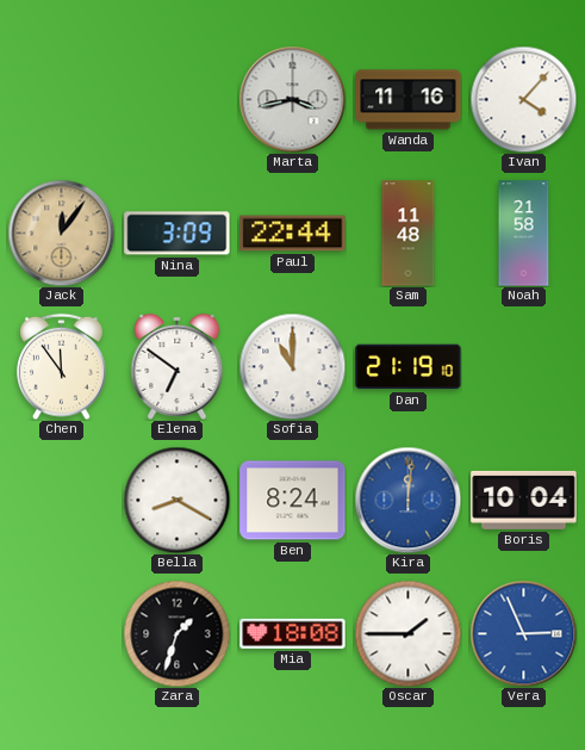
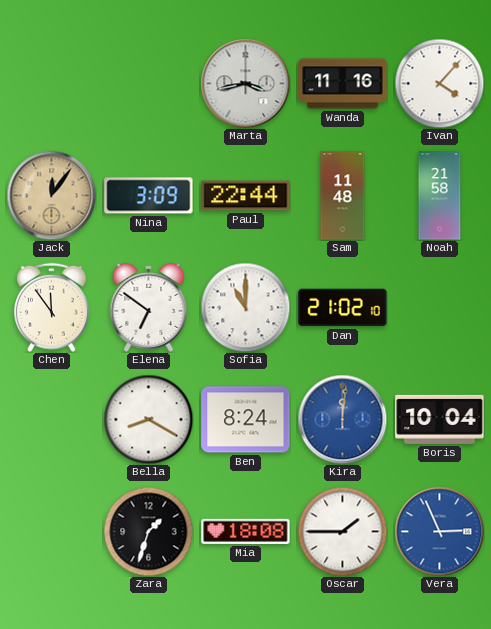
Dan: 21:19 -> 21:02
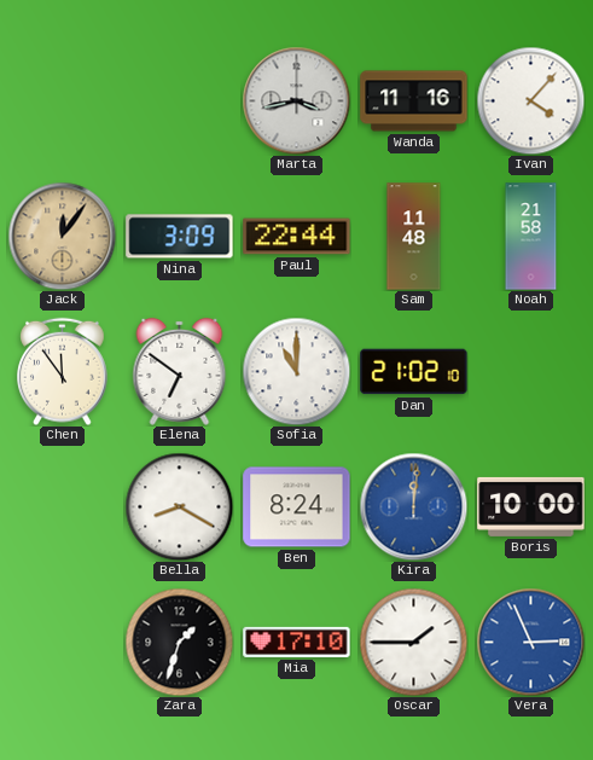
Boris: 10:04 -> 10:00
Mia: 18:08 -> 17:10
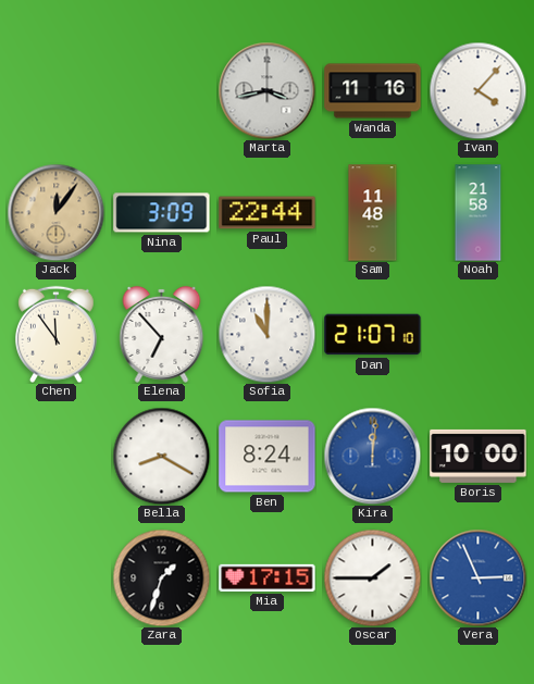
Elena: 6:51 -> 6:53
Dan: 21:02 -> 21:07
Mia: 17:10 -> 17:15
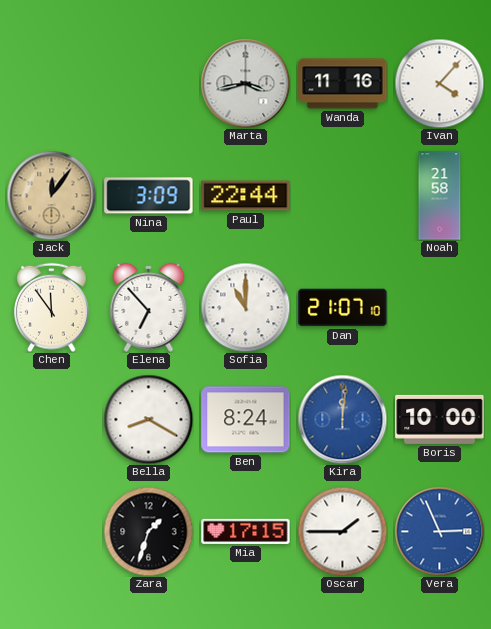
Sam: 11:48 -> none
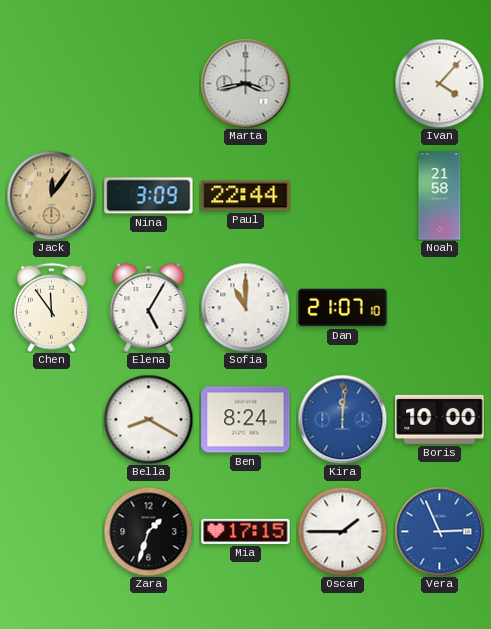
Wanda: 11:16 -> none
Elena: 6:53 -> 5:05
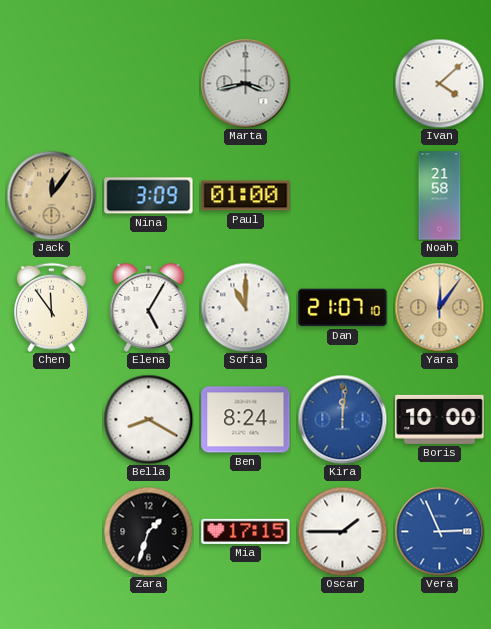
Ivan: 4:07 -> 4:08
Paul: 22:44 -> 01:00
Yara: none -> 12:06
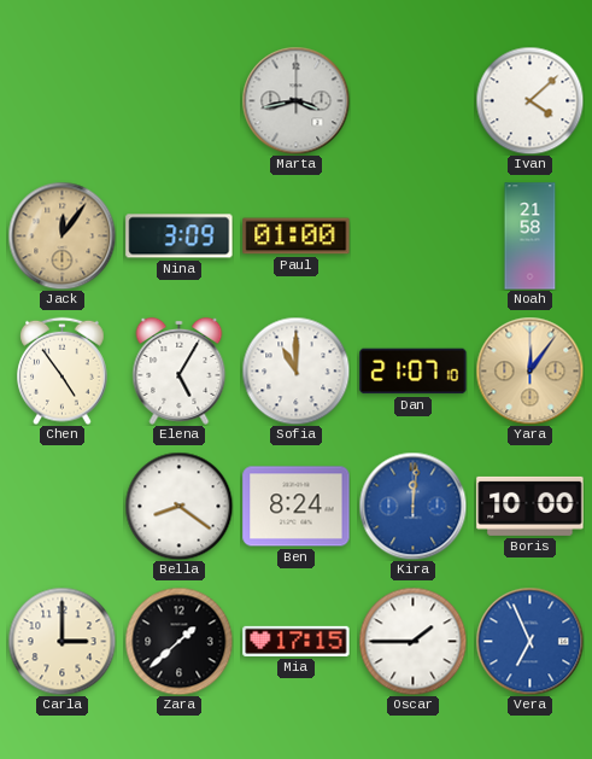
Chen: 11:54 -> 4:54
Bella: 8:20 -> 8:21
Carla: none -> 3:00
Zara: 1:33 -> 1:38
Vera: 2:56 -> 6:56
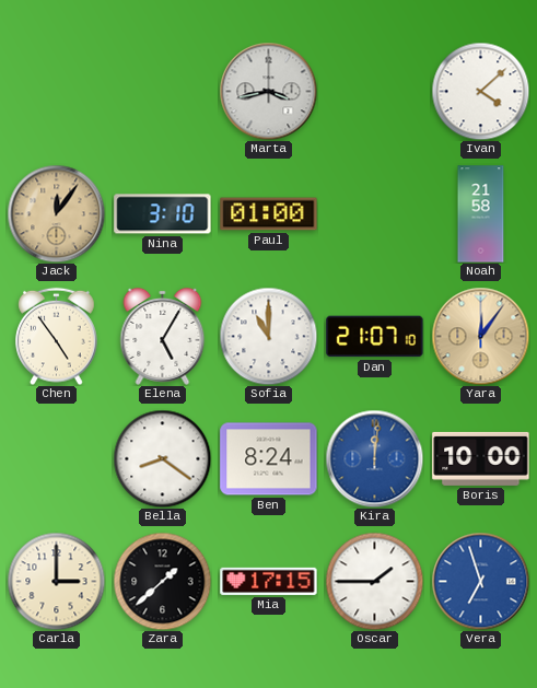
Nina: 3:09 -> 3:10
Vera: 6:56 -> 6:57
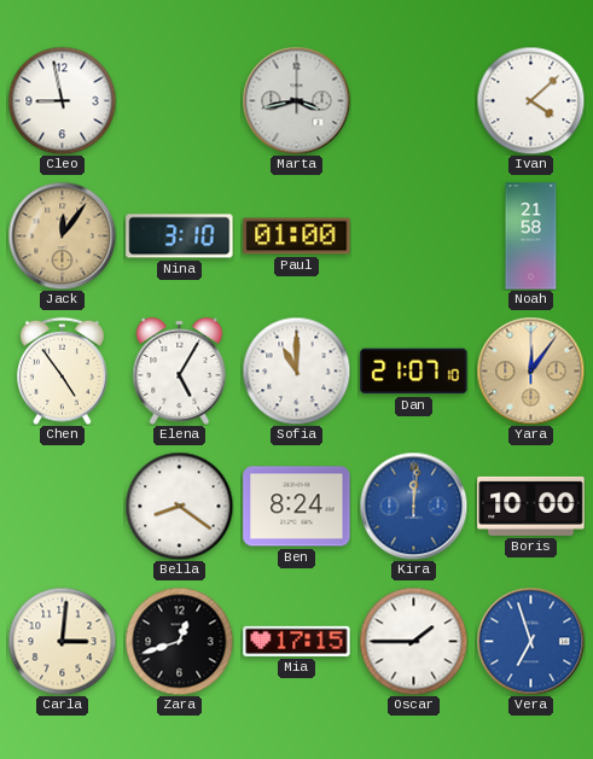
Cleo: none -> 8:58
Carla: 3:00 -> 3:01
Zara: 1:38 -> 12:42
